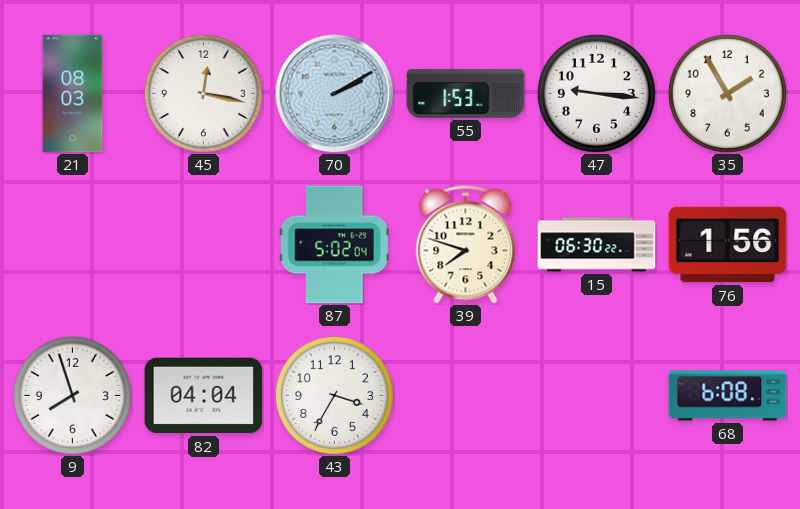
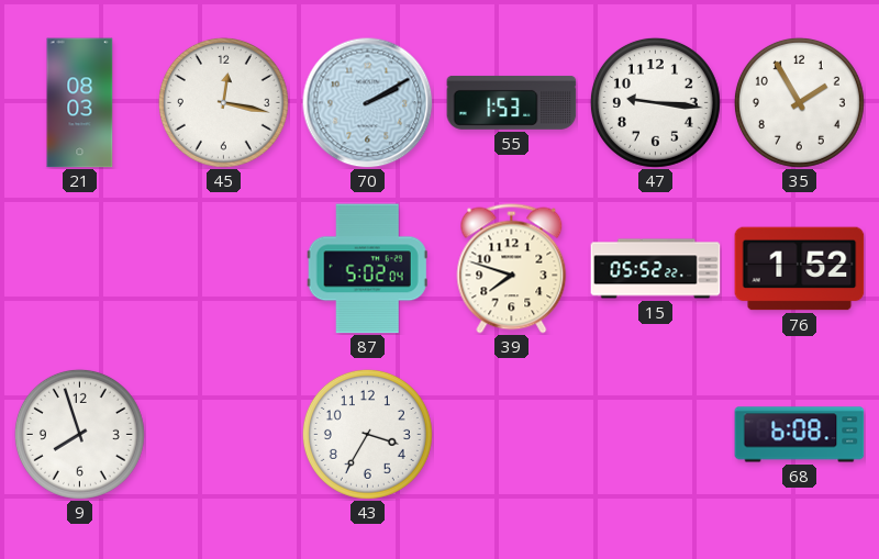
15: 06:30 -> 05:52
76: 1:56 -> 1:52
82: 04:04 -> none
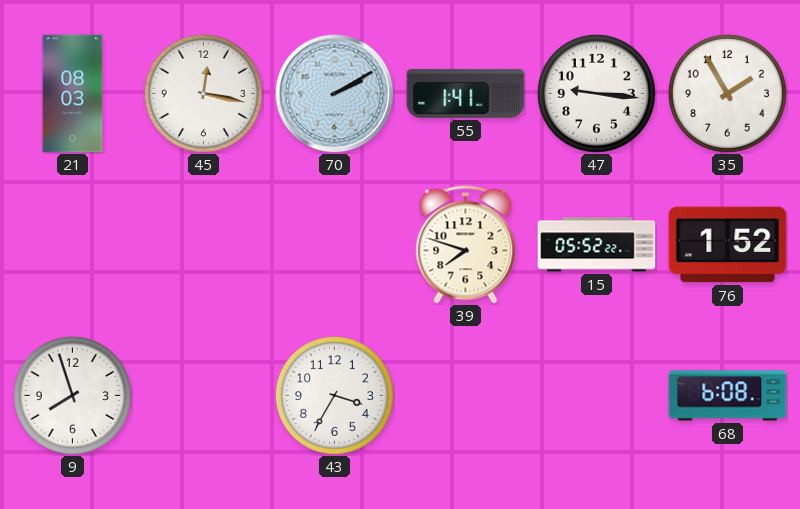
55: 1:53 -> 1:41
87: 5:02 -> none
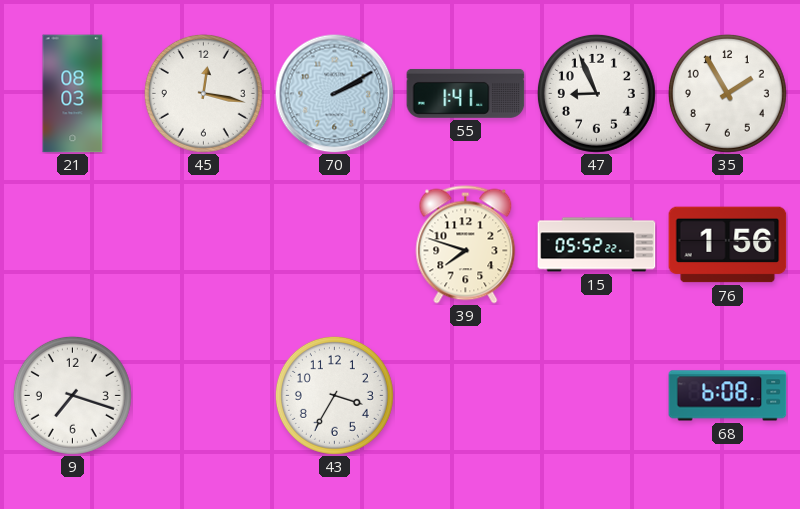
47: 9:16 -> 8:56
76: 1:52 -> 1:56
9: 7:57 -> 7:18
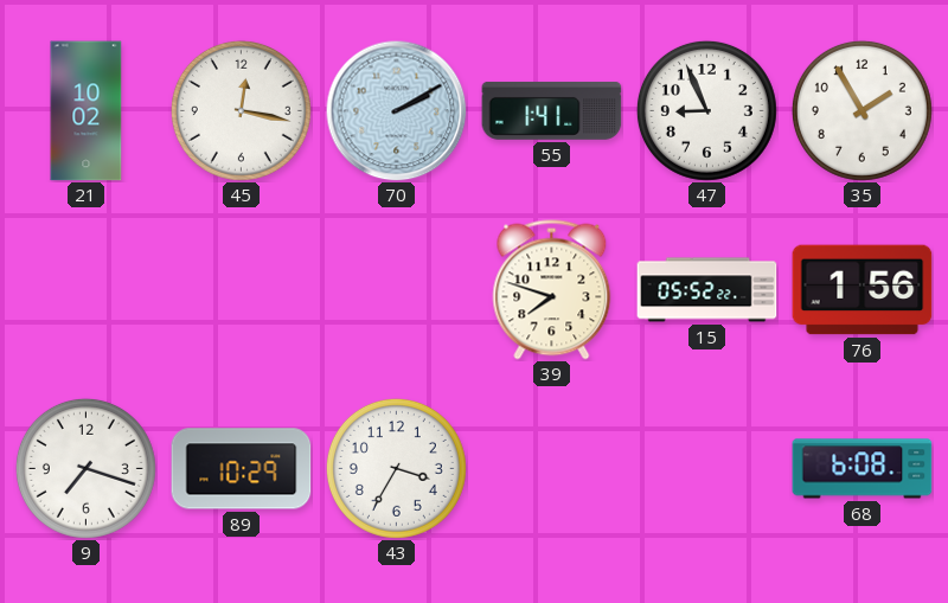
21: 08:03 -> 10:02
89: none -> 10:29
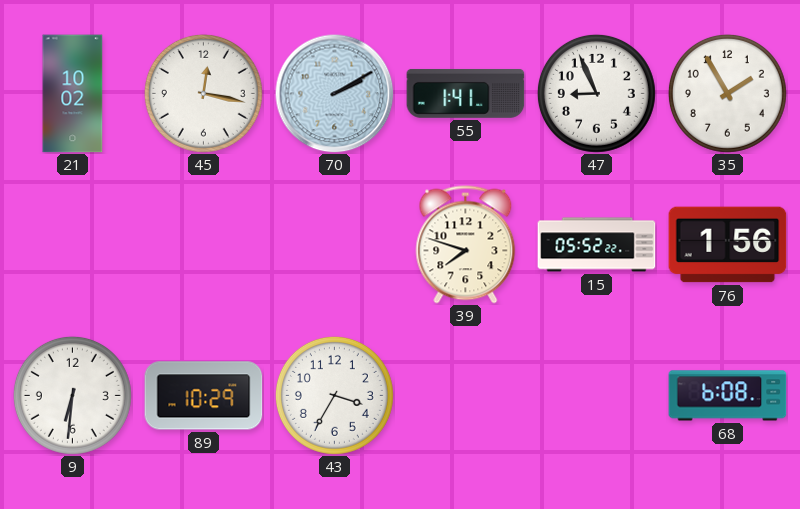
9: 7:18 -> 6:31
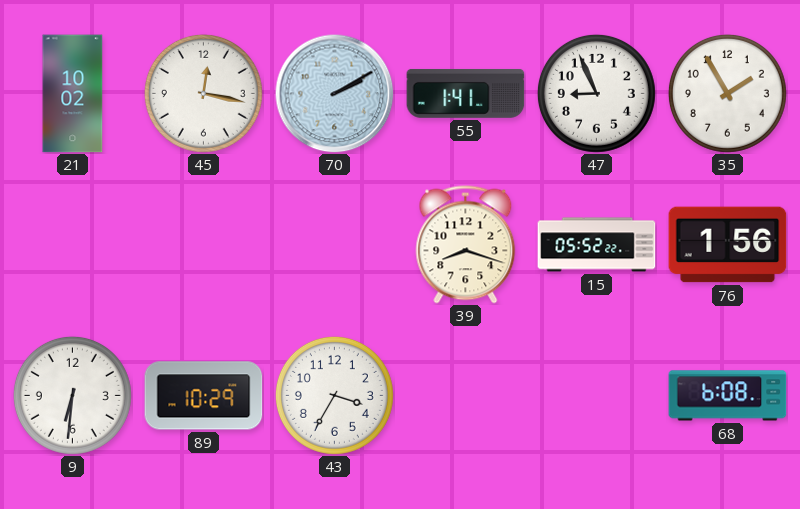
39: 7:48 -> 8:18
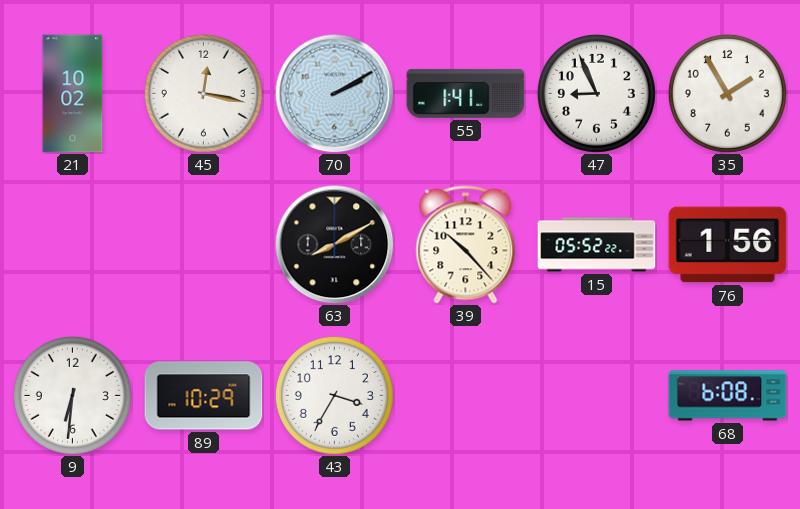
63: none -> 8:10
39: 8:18 -> 10:23
